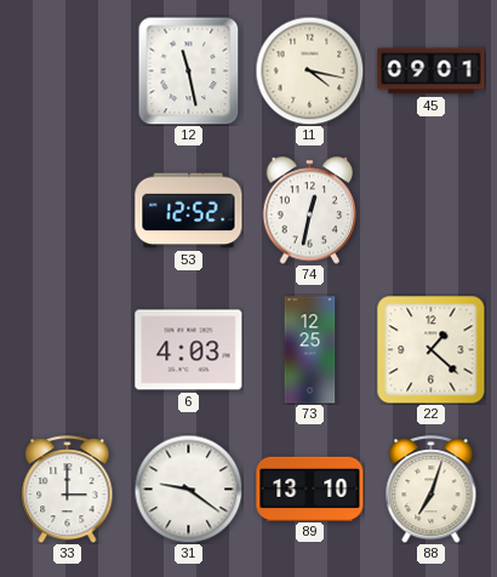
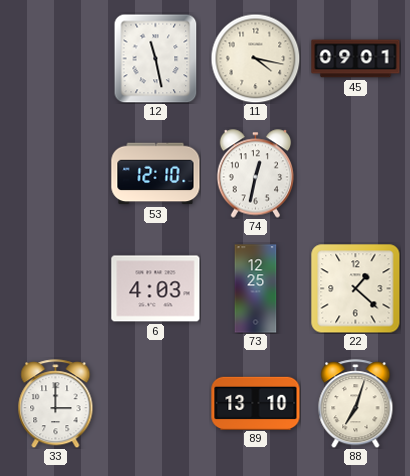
53: 12:52 -> 12:10
31: 9:21 -> none
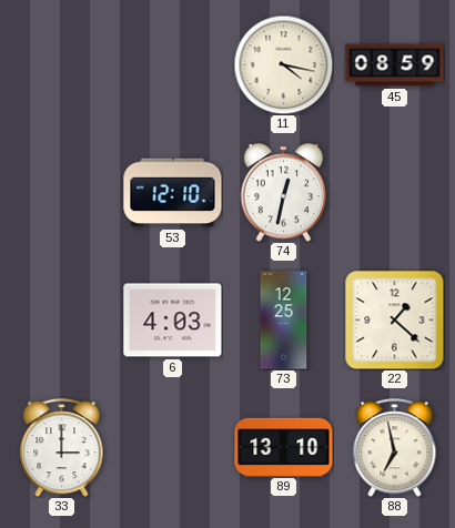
12: 11:28 -> none
45: 09:01 -> 08:59
88: 7:03 -> 6:58
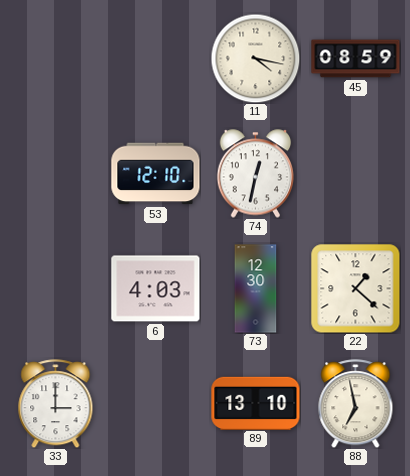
73: 12:25 -> 12:30
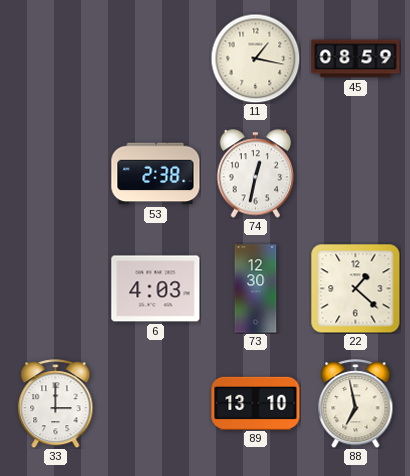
11: 4:17 -> 1:17
53: 12:10 -> 2:38
